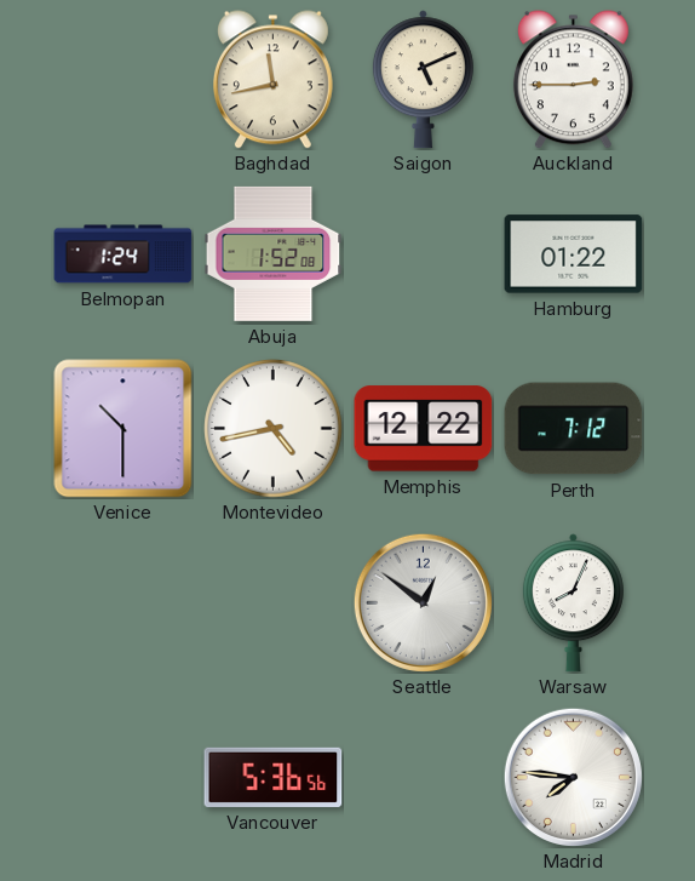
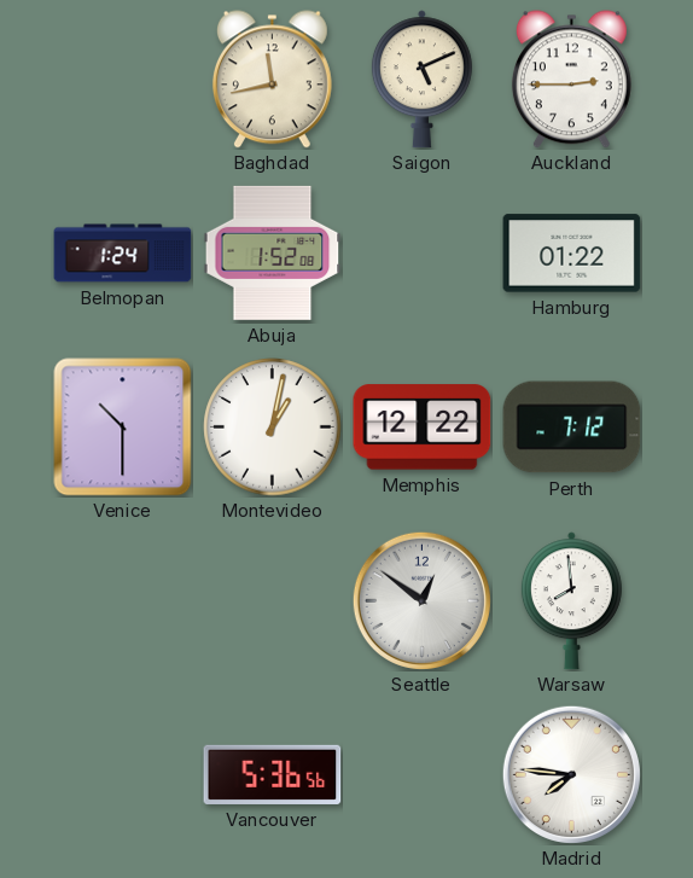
Montevideo: 4:43 -> 1:02
Warsaw: 8:04 -> 7:59
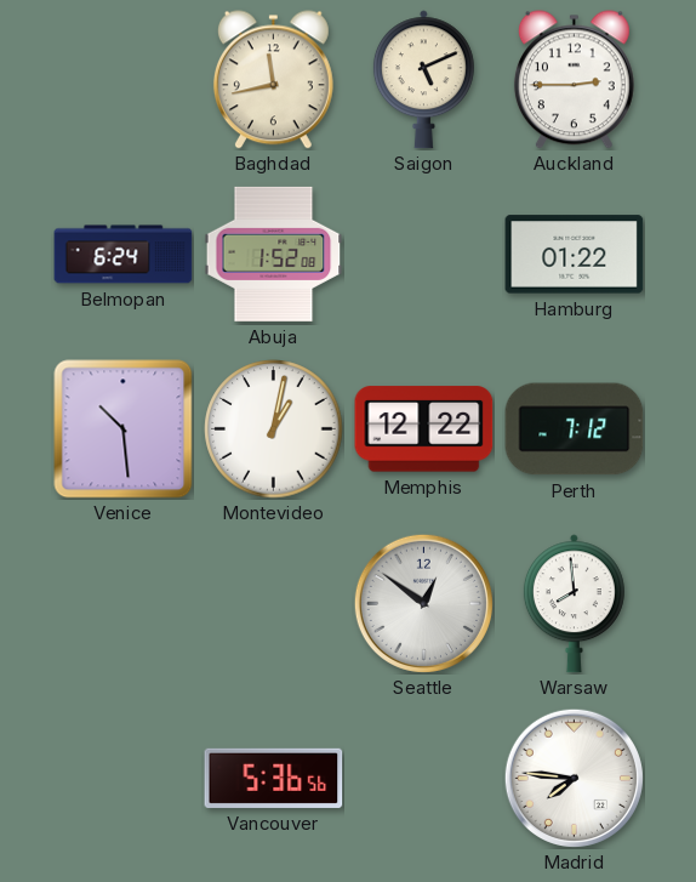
Belmopan: 1:24 -> 6:24
Venice: 10:30 -> 10:29
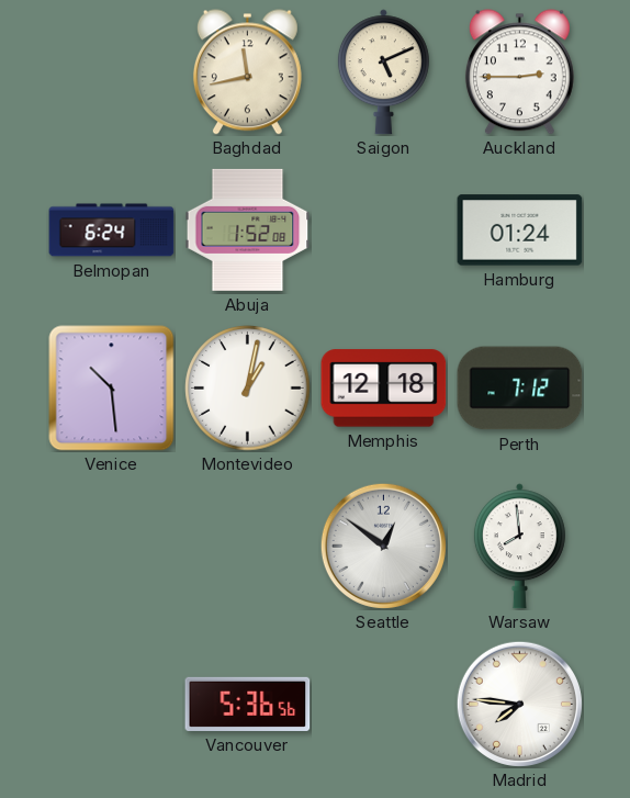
Hamburg: 01:22 -> 01:24
Memphis: 12:22 -> 12:18
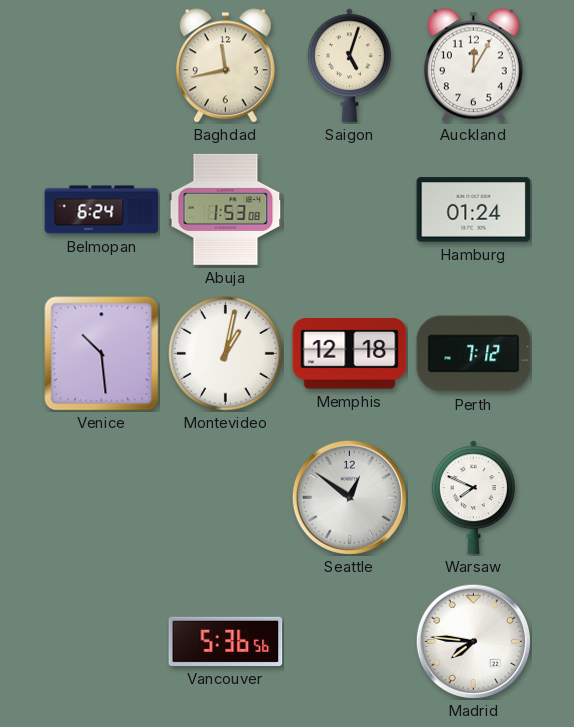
Saigon: 5:11 -> 5:03
Auckland: 2:45 -> 12:05
Abuja: 1:52 -> 1:53
Warsaw: 7:59 -> 7:49
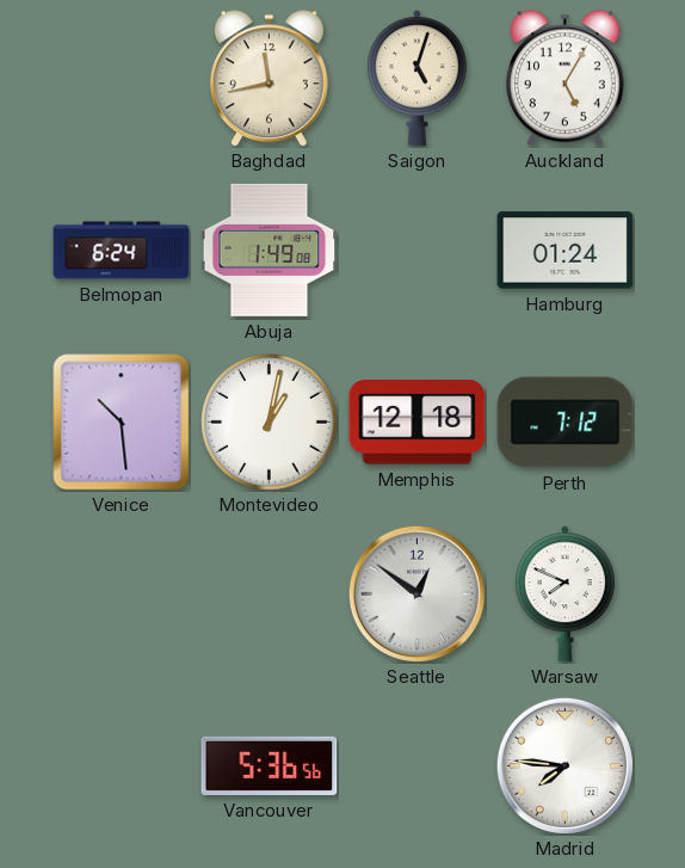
Auckland: 12:05 -> 5:05
Abuja: 1:53 -> 1:49
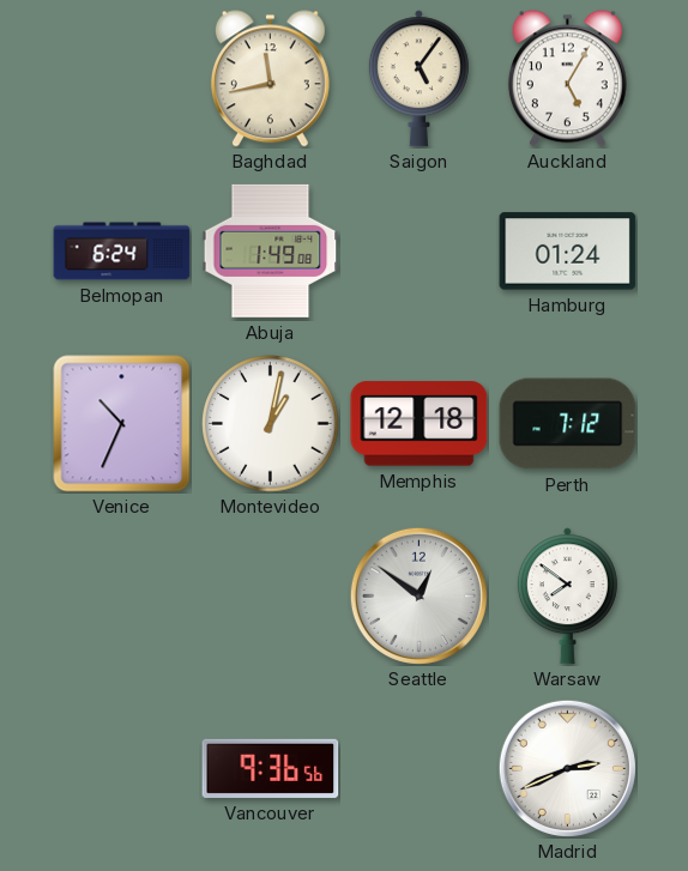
Saigon: 5:03 -> 5:06
Venice: 10:29 -> 10:34
Warsaw: 7:49 -> 7:51
Vancouver: 5:36 -> 9:36
Madrid: 7:46 -> 2:41
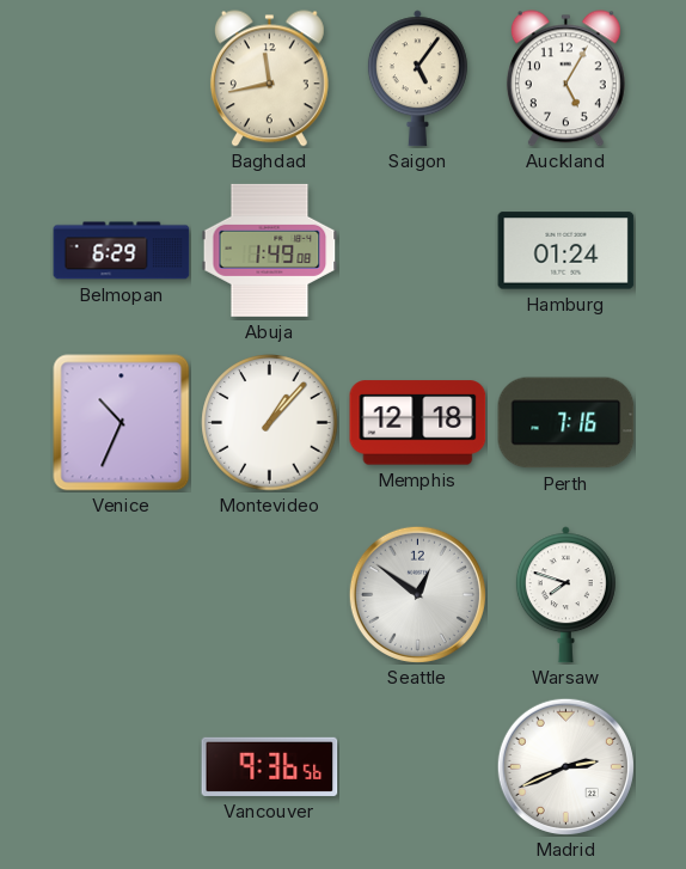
Belmopan: 6:24 -> 6:29
Montevideo: 1:02 -> 1:07
Perth: 7:12 -> 7:16
Warsaw: 7:51 -> 7:48
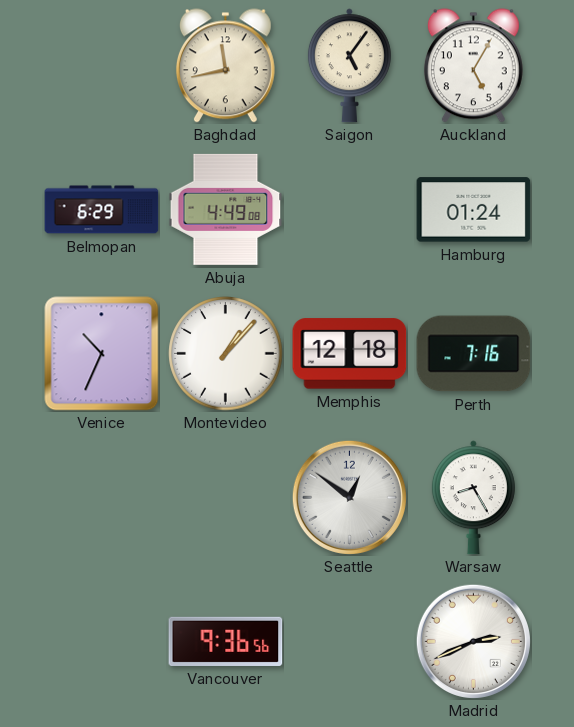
Abuja: 1:49 -> 4:49
Warsaw: 7:48 -> 8:25
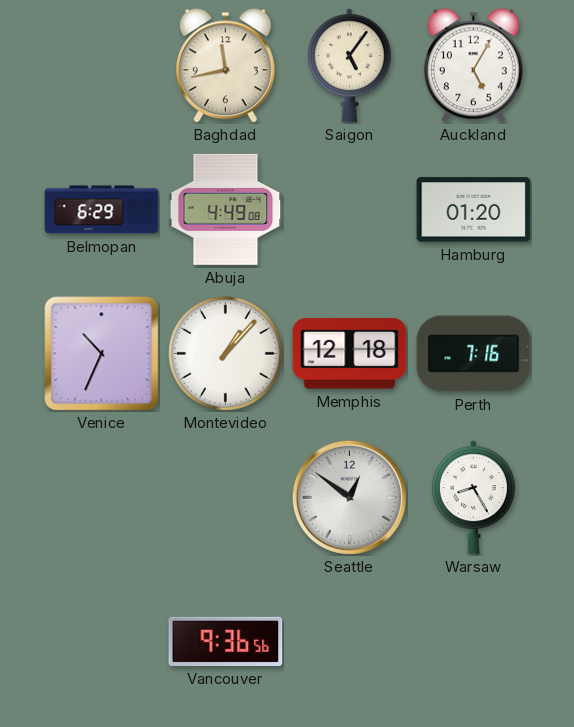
Hamburg: 01:24 -> 01:20
Madrid: 2:41 -> none
